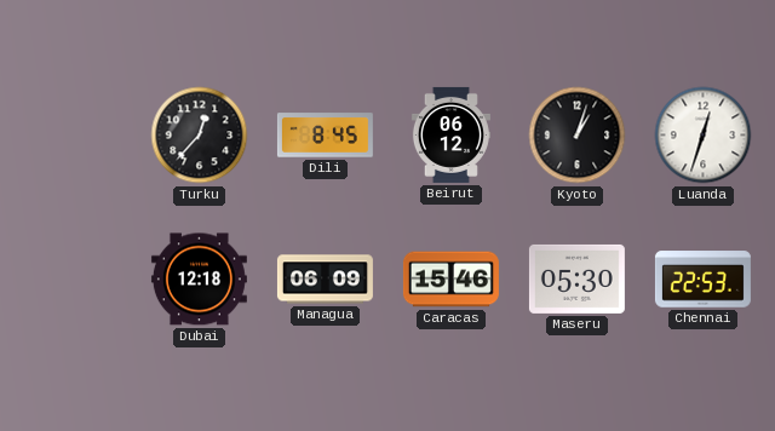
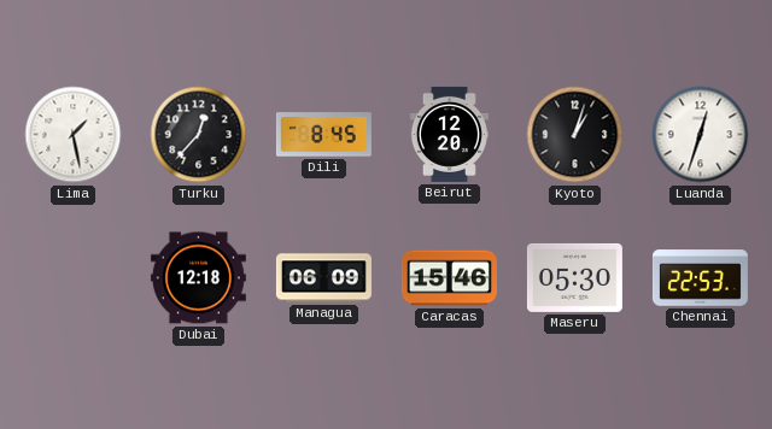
Lima: none -> 1:28
Beirut: 06:12 -> 12:20
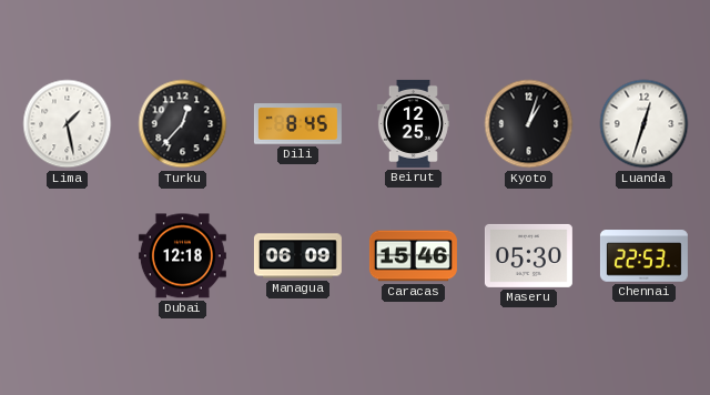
Beirut: 12:20 -> 12:25
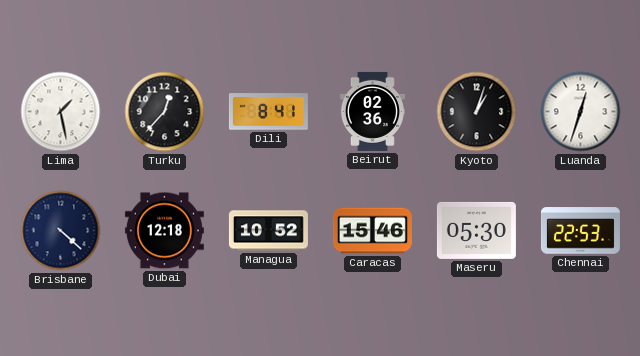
Dili: 8:45 -> 8:41
Beirut: 12:25 -> 02:36
Brisbane: none -> 4:22
Managua: 06:09 -> 10:52
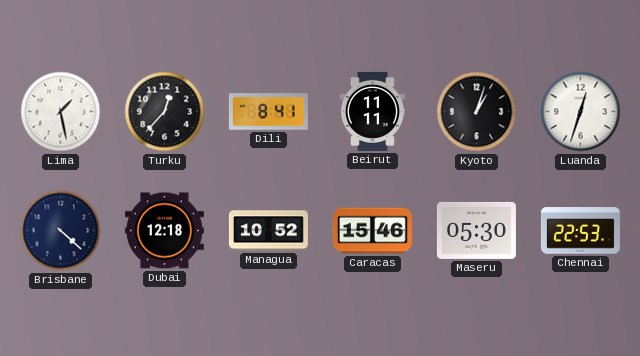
Beirut: 02:36 -> 11:11
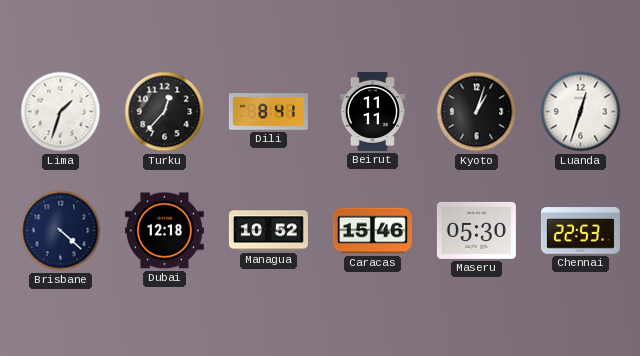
Lima: 1:28 -> 1:33
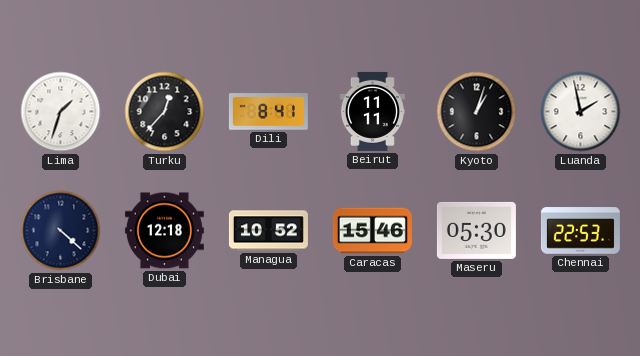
Luanda: 12:33 -> 1:58
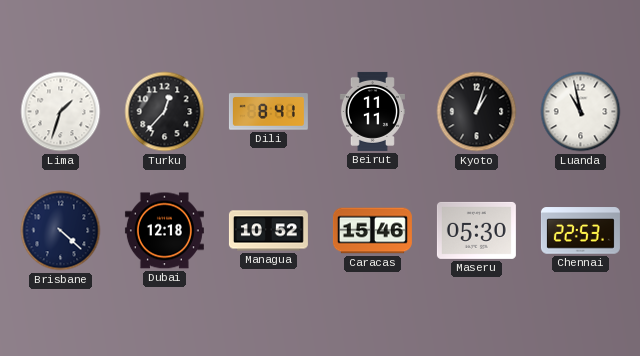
Luanda: 1:58 -> 10:58
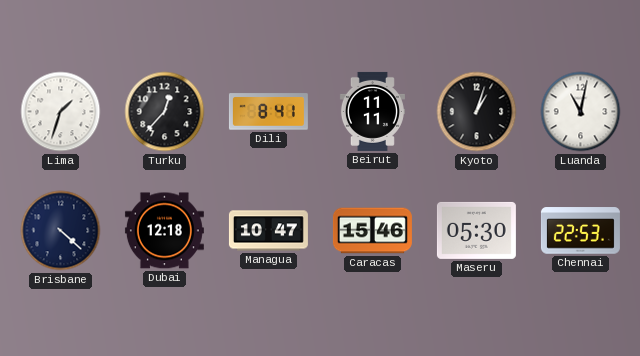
Luanda: 10:58 -> 11:02
Managua: 10:52 -> 10:47
